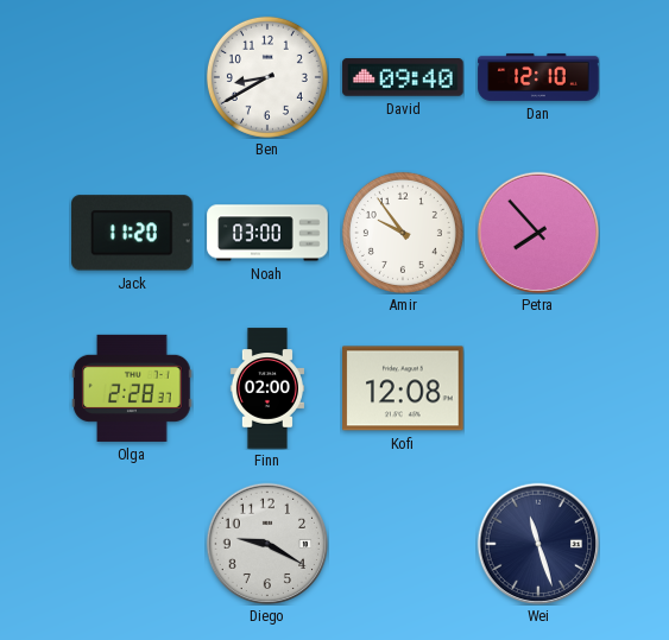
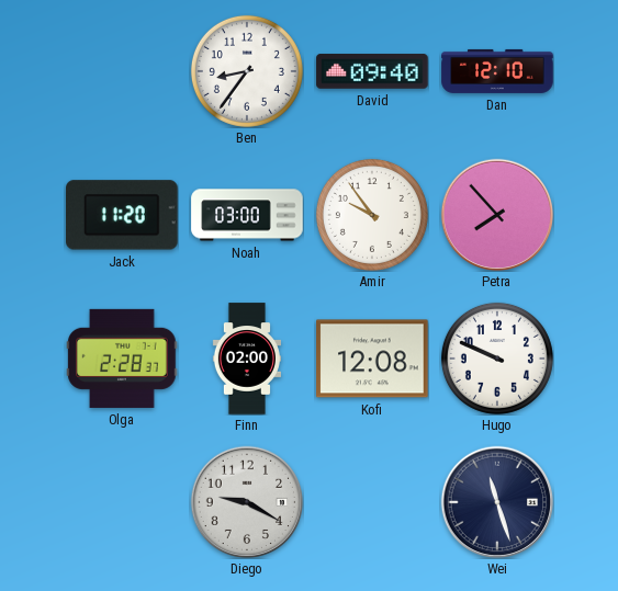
Ben: 8:40 -> 8:36
Hugo: none -> 9:49
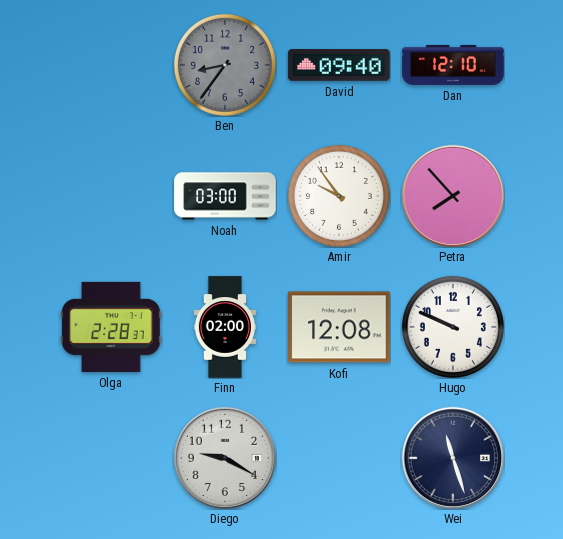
Ben dial: white -> grey
Jack: 11:20 -> none
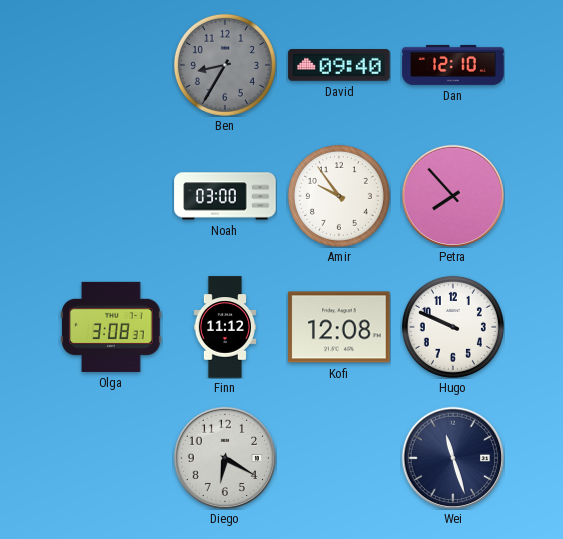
Ben: 8:36 -> 8:35
Olga: 2:28 -> 3:08
Finn: 02:00 -> 11:12
Diego: 9:20 -> 6:20
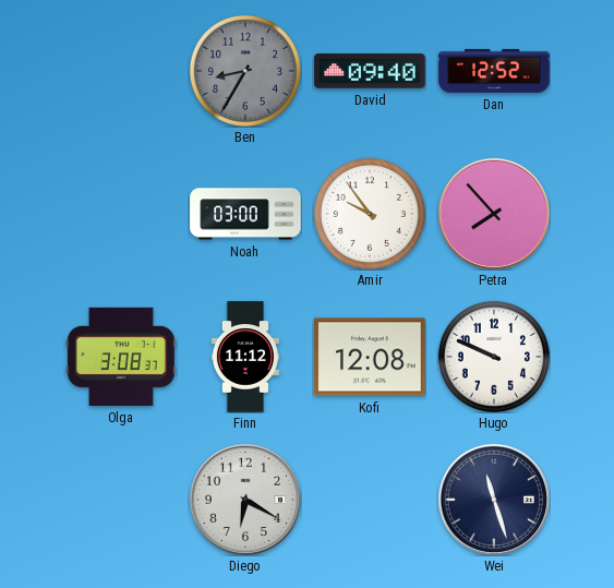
Dan: 12:10 -> 12:52
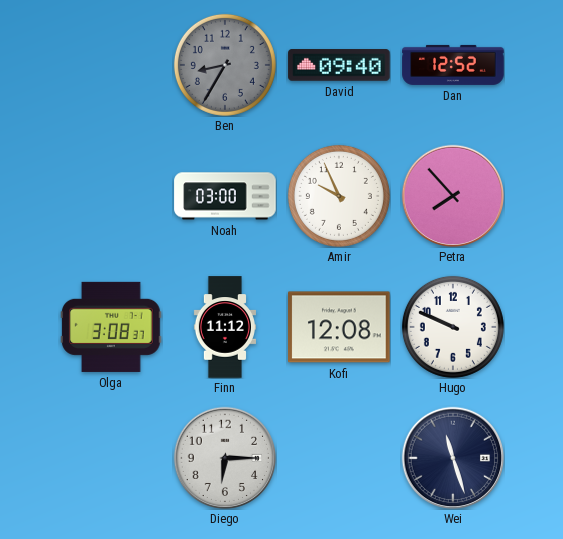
Amir: 9:54 -> 9:56
Diego: 6:20 -> 6:15
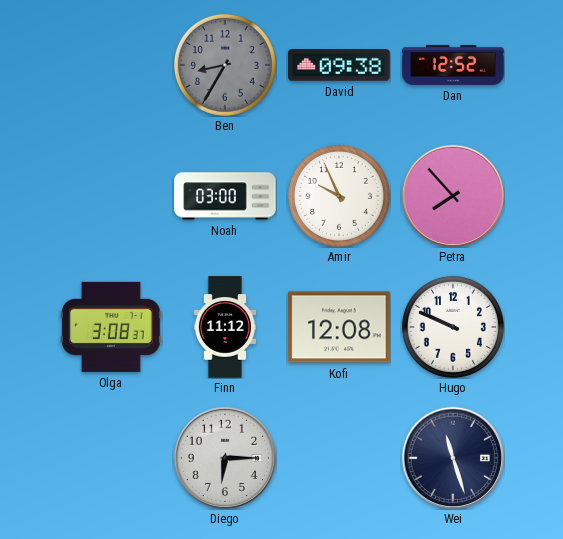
David: 09:40 -> 09:38
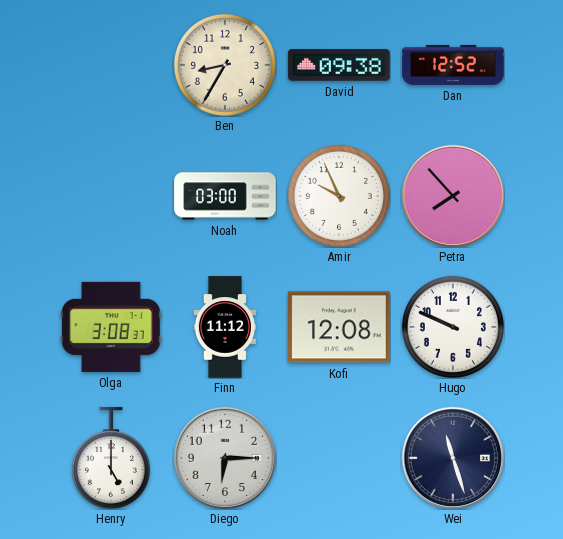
Ben dial: grey -> cream
Henry: none -> 5:00
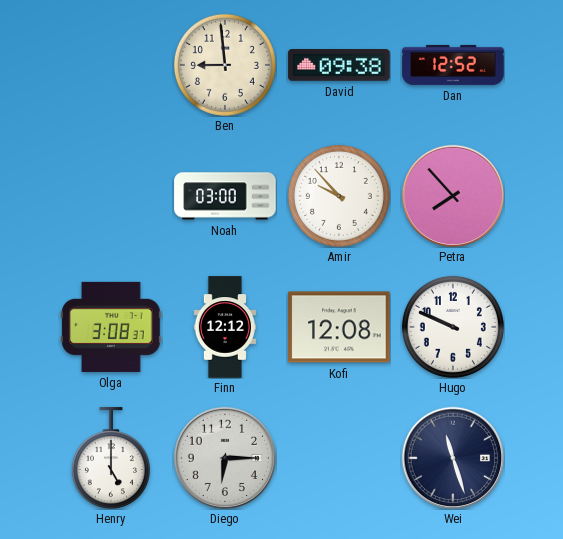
Ben: 8:35 -> 8:59
Amir: 9:56 -> 9:53
Finn: 11:12 -> 12:12
